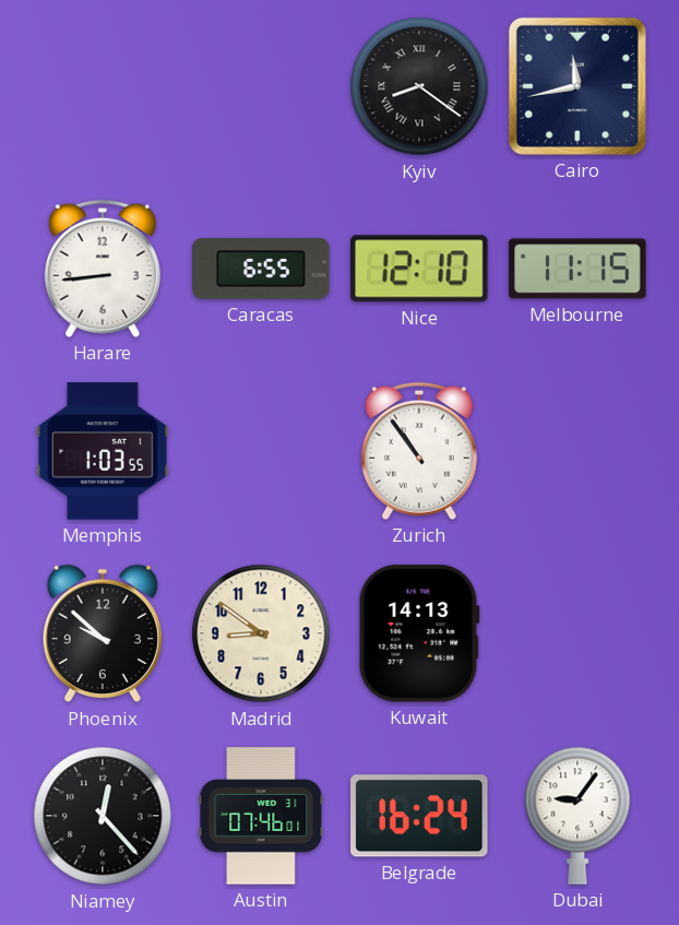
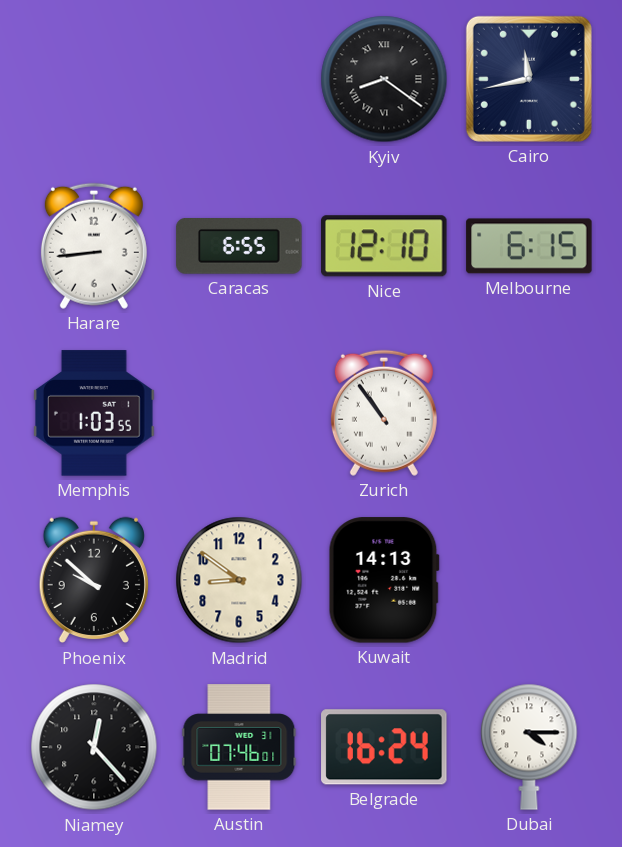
Melbourne: 11:15 -> 6:15
Dubai: 9:06 -> 4:15
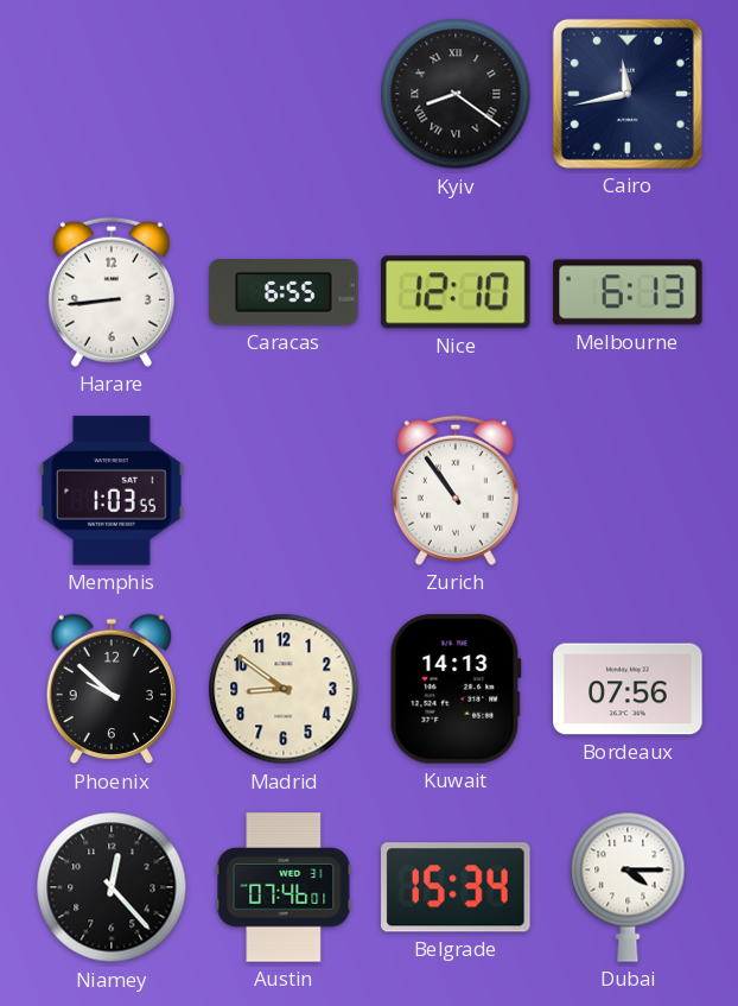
Melbourne: 6:15 -> 6:13
Bordeaux: none -> 07:56
Belgrade: 16:24 -> 15:34
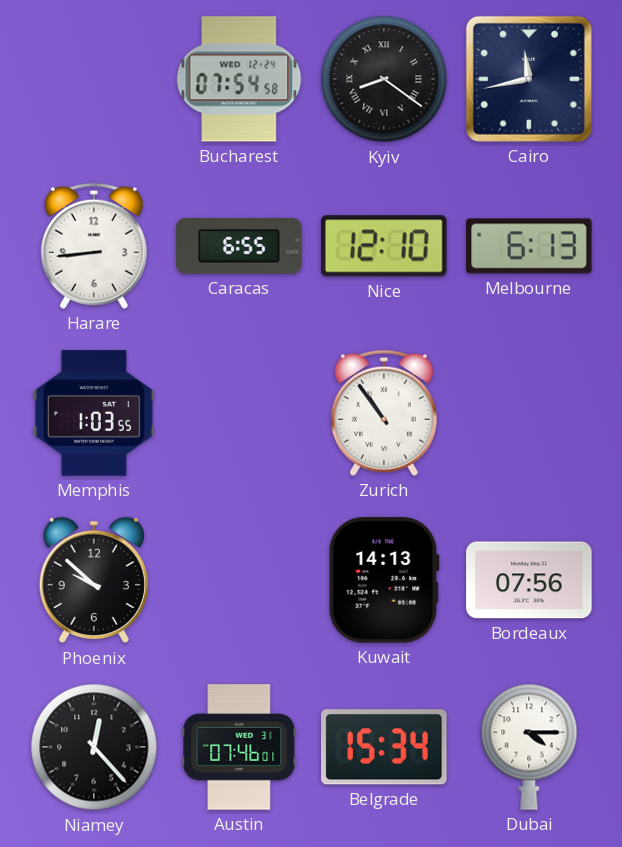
Bucharest: none -> 07:54
Madrid: 8:51 -> none
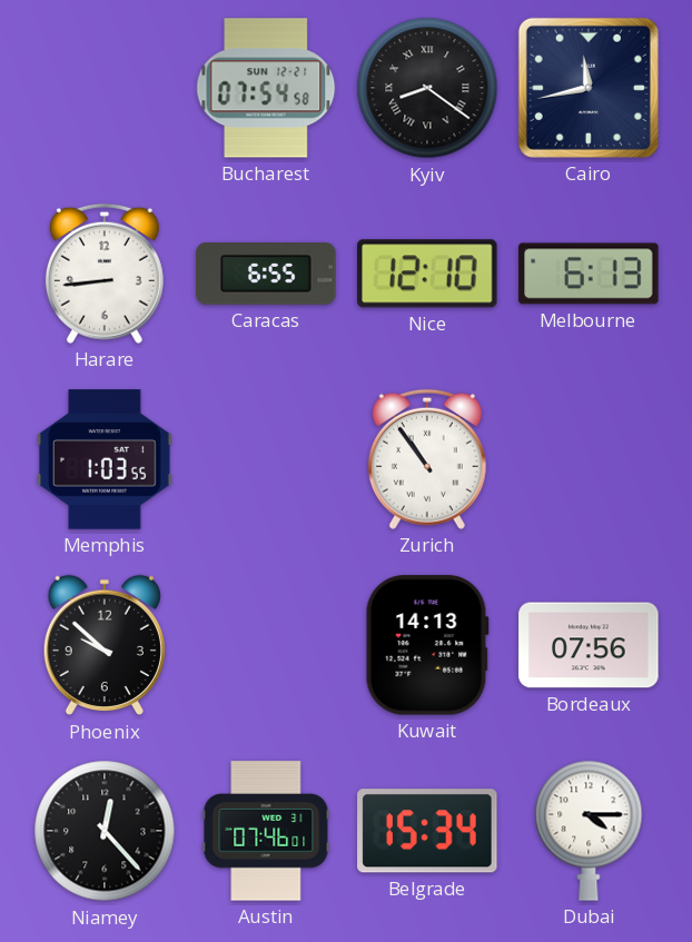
Bucharest date: WED 12-24 -> SUN 12-21
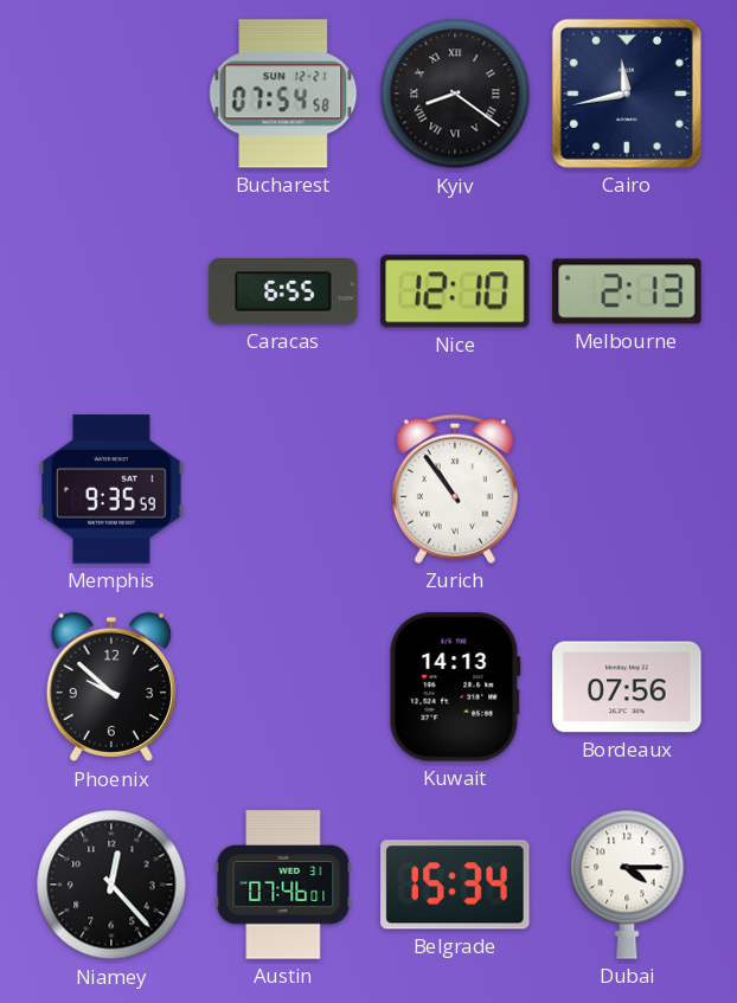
Harare: 8:44 -> none
Melbourne: 6:13 -> 2:13
Memphis: 1:03 -> 9:35
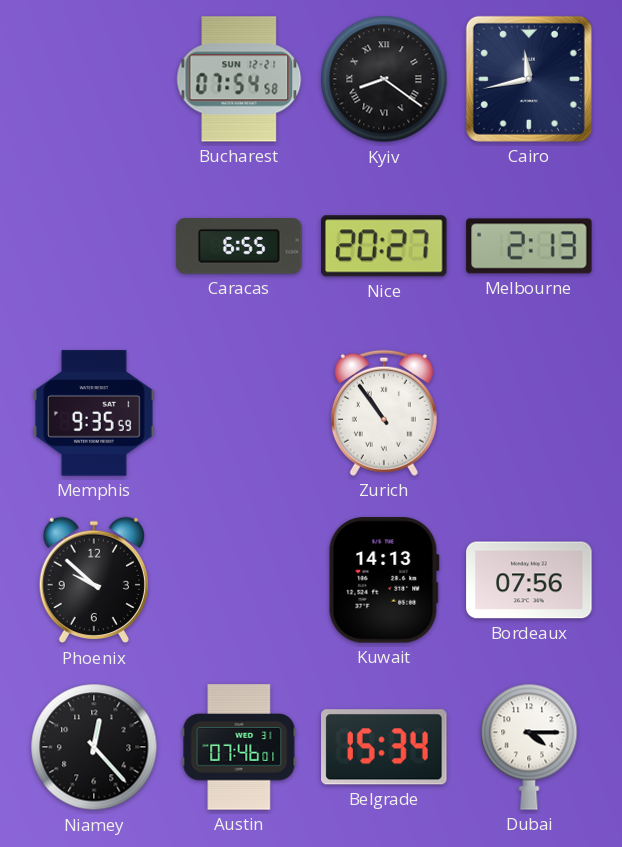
Nice: 12:10 -> 20:27
